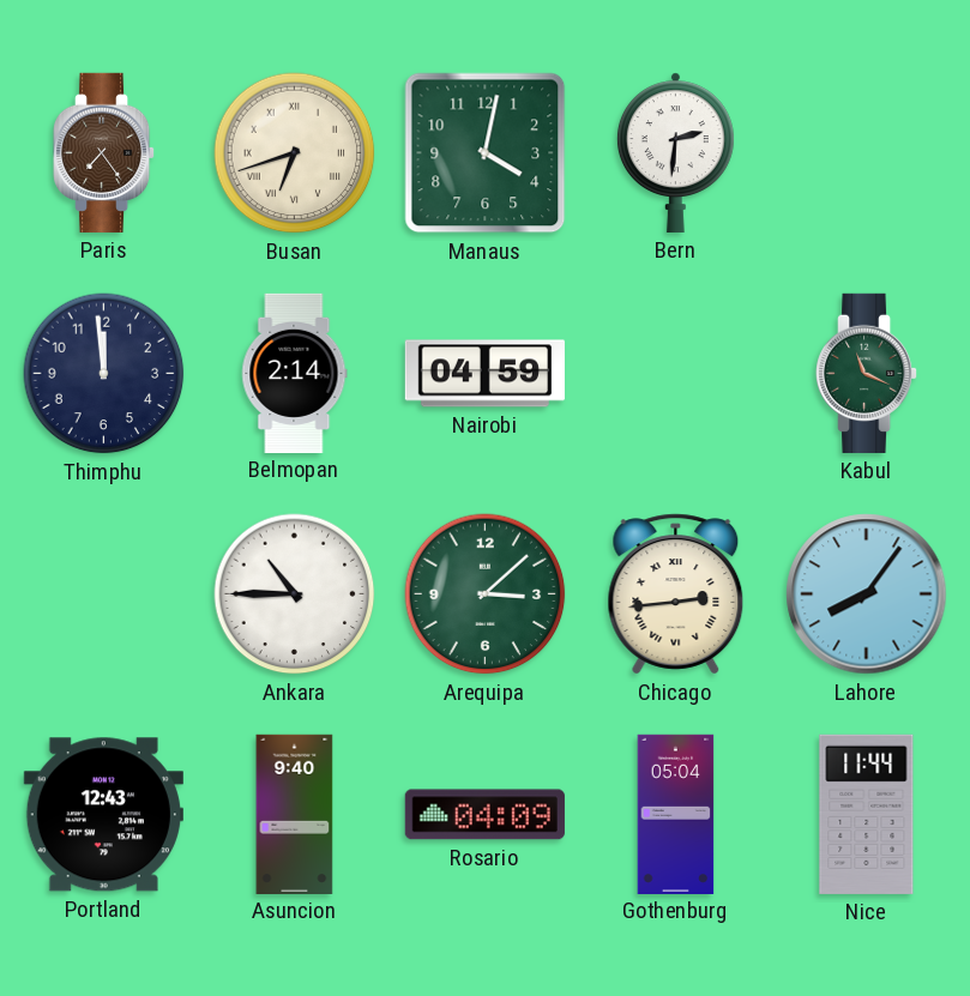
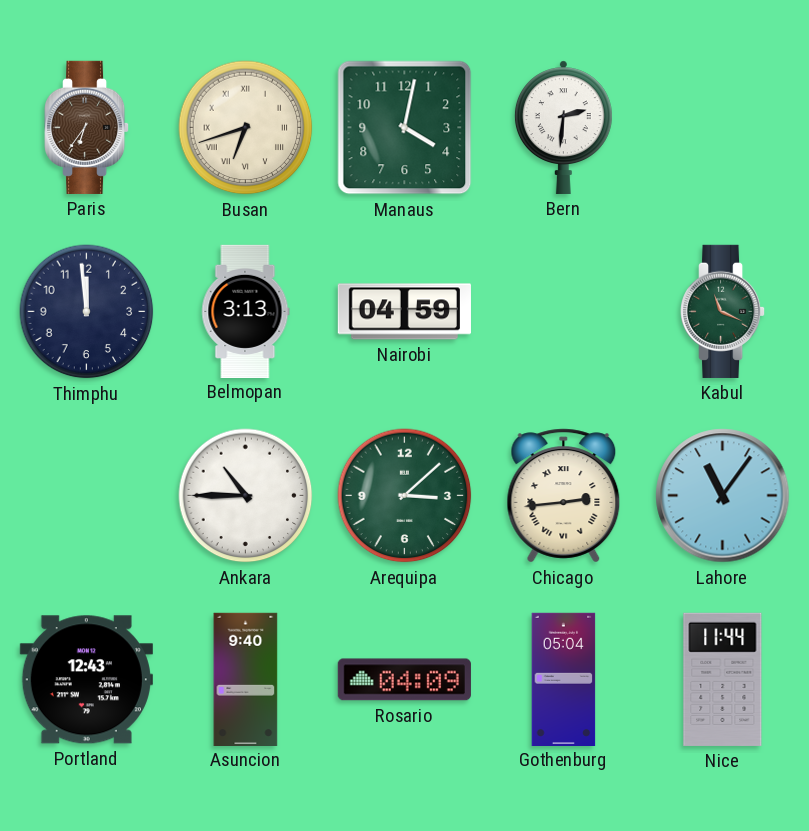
Paris: 7:24 -> 6:36
Belmopan: 2:14 -> 3:13
Lahore: 8:06 -> 11:06
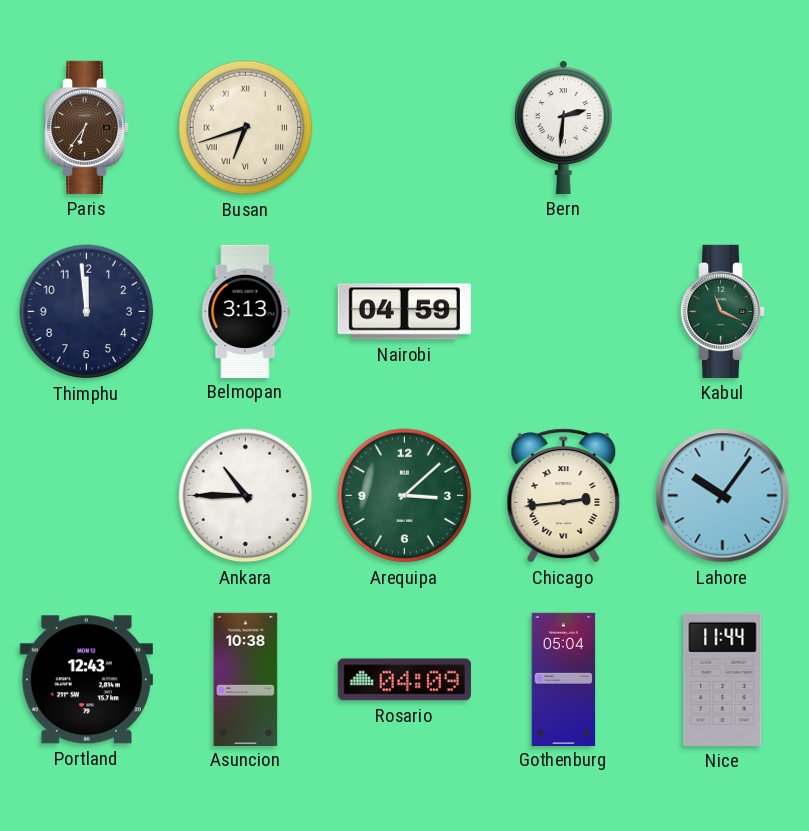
Manaus: 4:02 -> none
Lahore: 11:06 -> 10:06
Asuncion: 9:40 -> 10:38
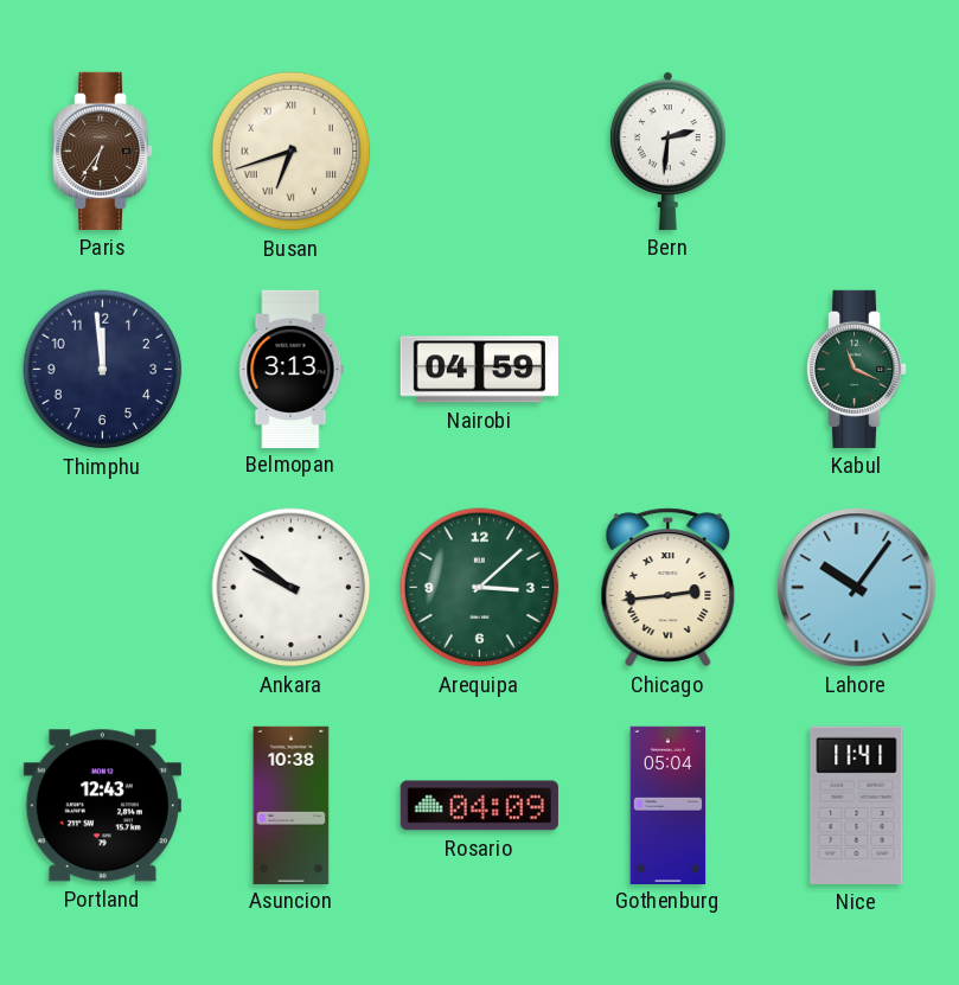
Ankara: 10:45 -> 9:51
Nice: 11:44 -> 11:41
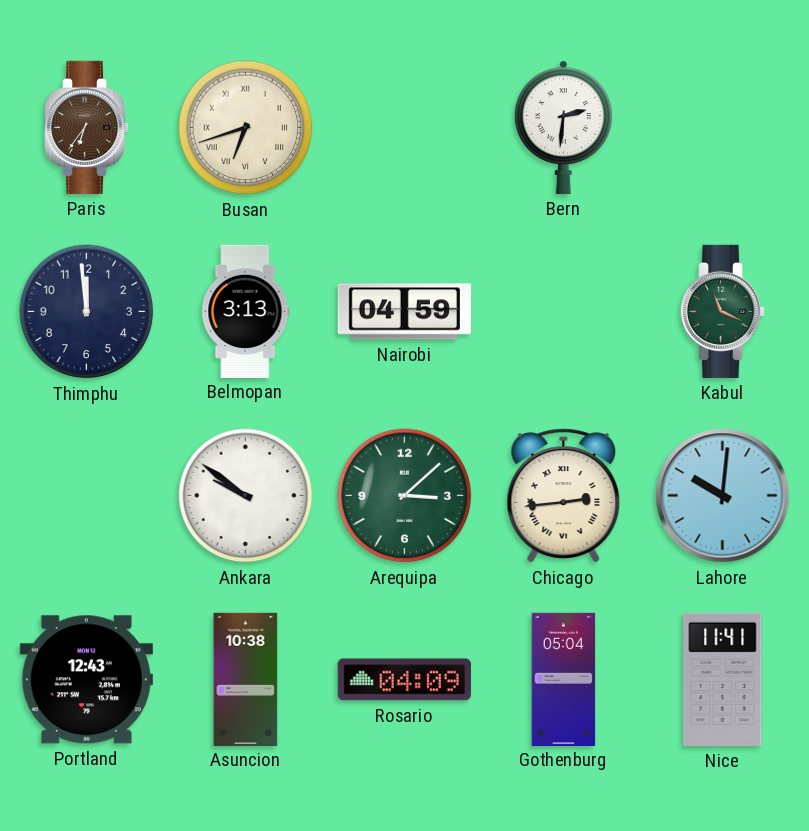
Lahore: 10:06 -> 10:01
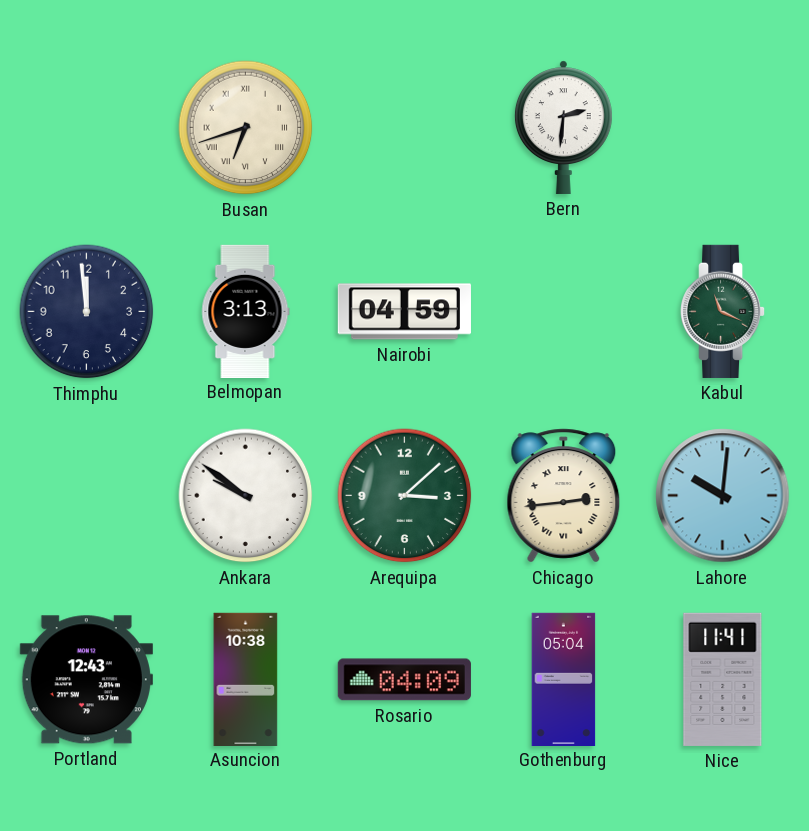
Paris: 6:36 -> none
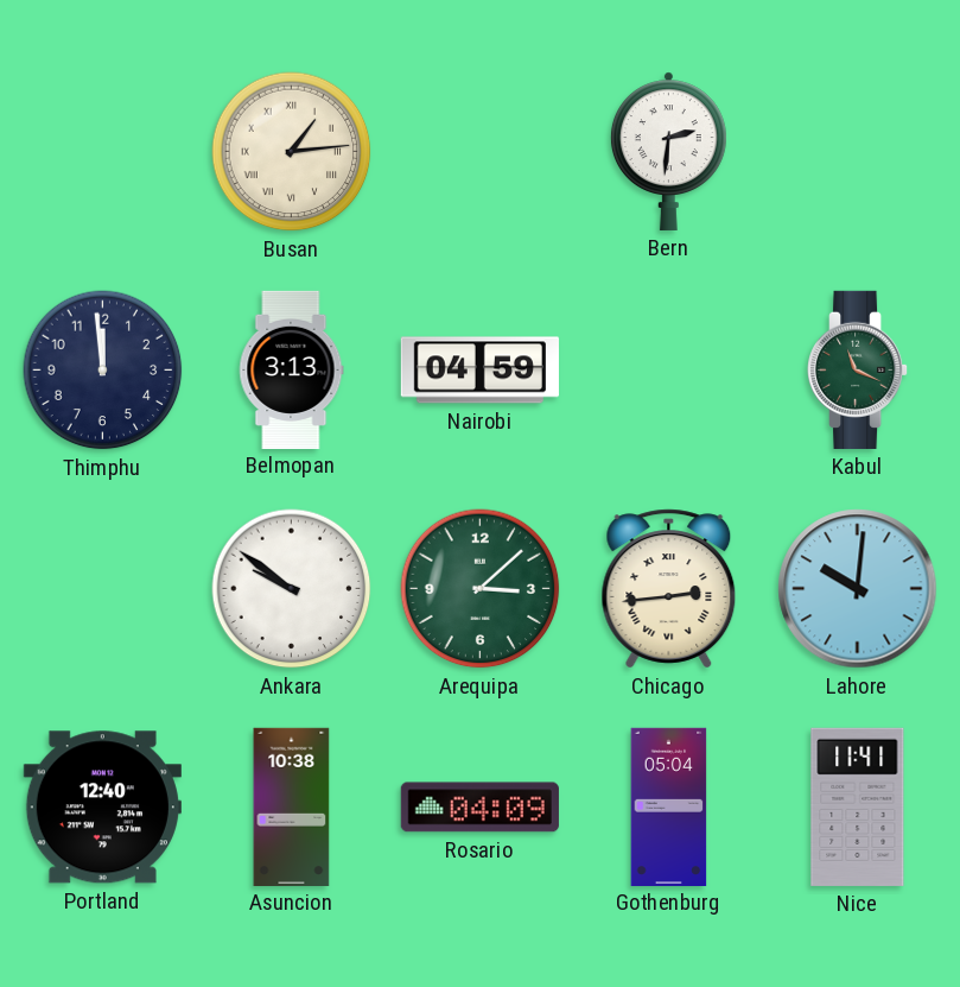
Busan: 6:42 -> 1:14
Portland: 12:43 -> 12:40
